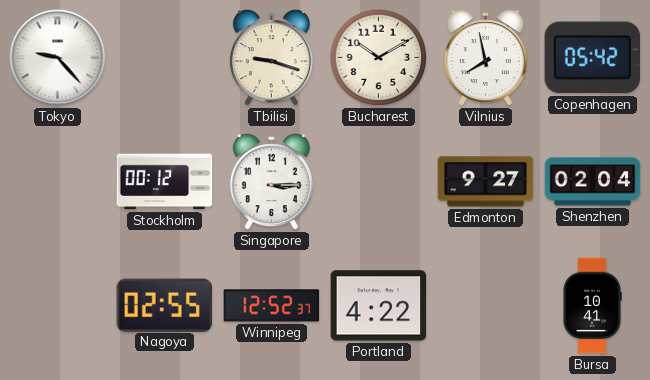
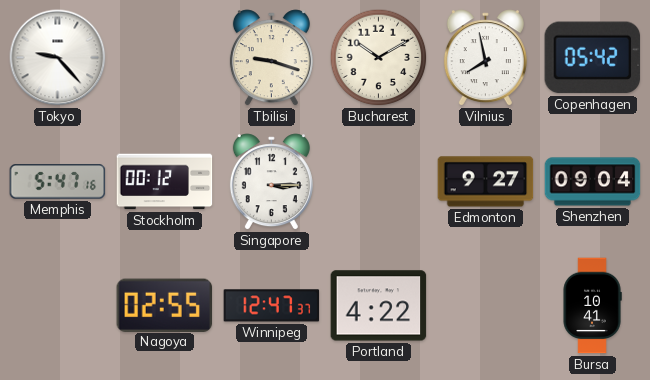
Memphis: none -> 5:47
Shenzhen: 02:04 -> 09:04
Winnipeg: 12:52 -> 12:47
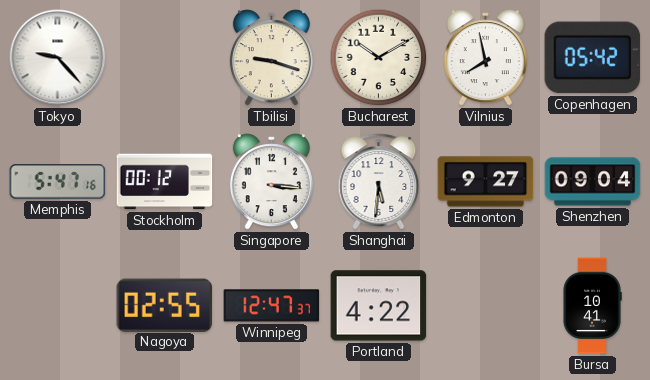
Singapore: 3:15 -> 3:16
Shanghai: none -> 5:31
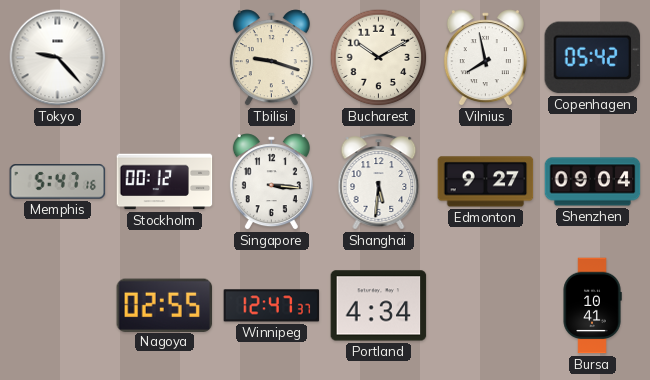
Portland: 4:22 -> 4:34
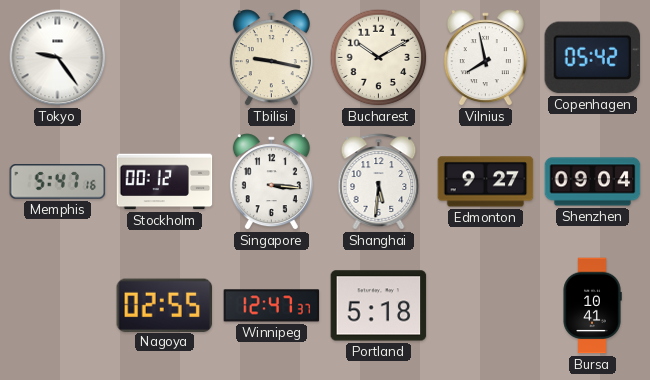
Tokyo: 9:23 -> 9:24
Tbilisi: 9:18 -> 9:17
Portland: 4:34 -> 5:18
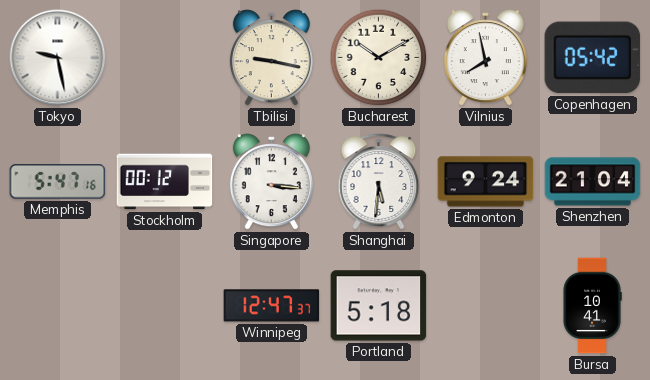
Tokyo: 9:24 -> 9:28
Edmonton: 9:27 -> 9:24
Shenzhen: 09:04 -> 21:04
Nagoya: 02:55 -> none
